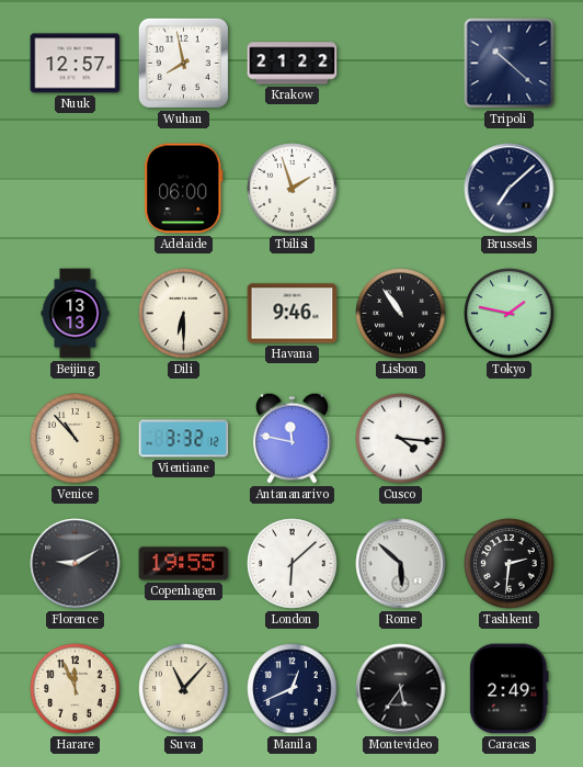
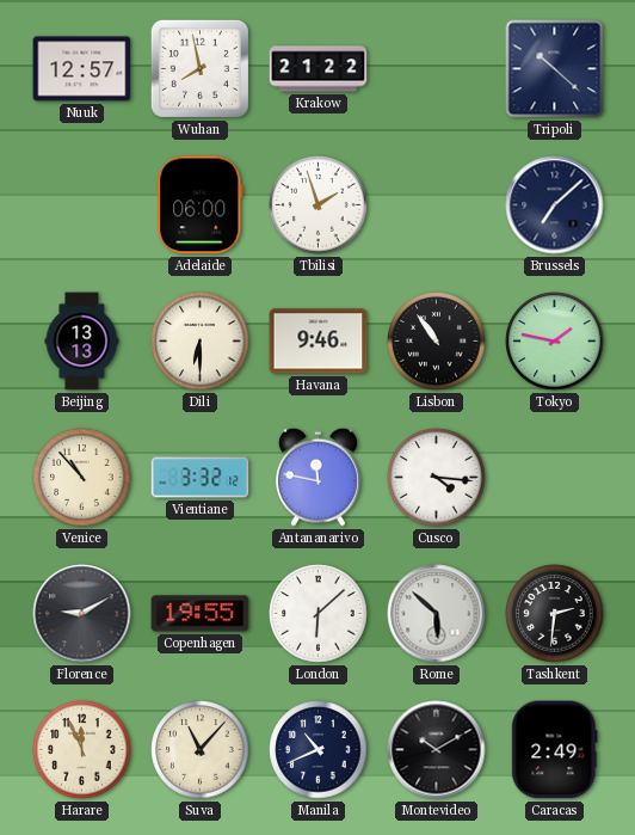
Manila: 12:41 -> 10:41
Montevideo: 5:36 -> 10:10
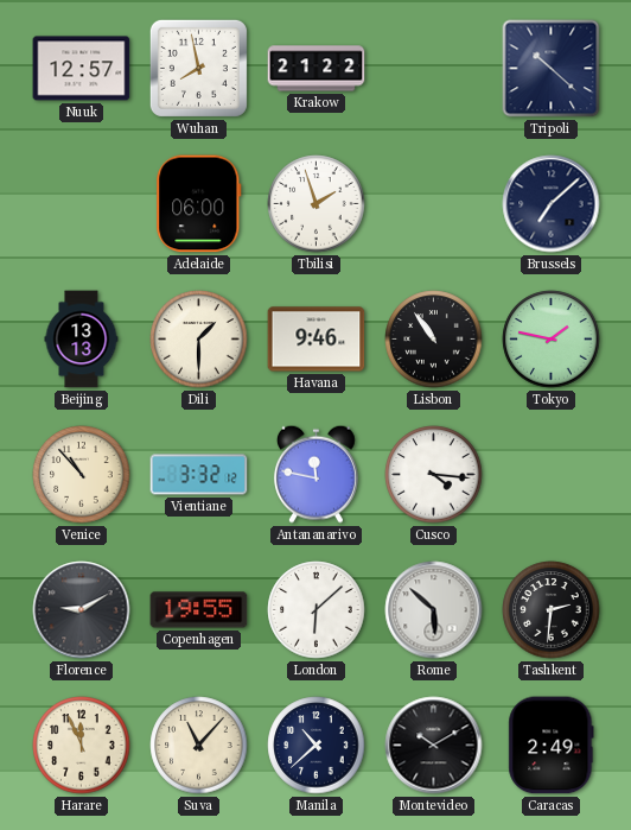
Dili: 6:30 -> 1:30
Manila: 10:41 -> 10:38
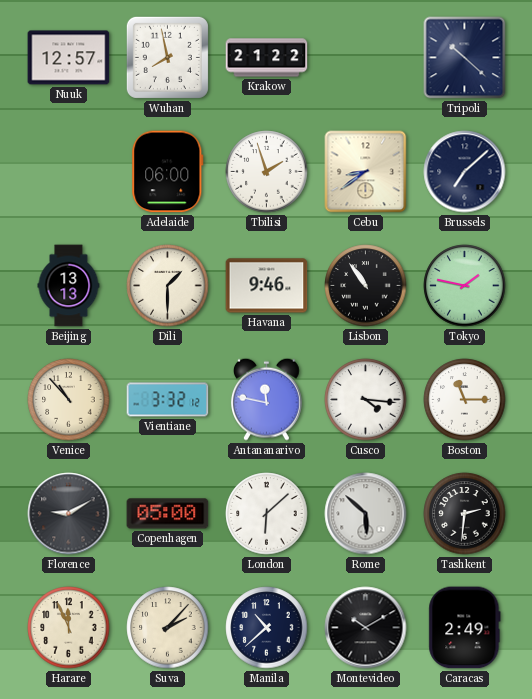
Cebu: none -> 8:39
Boston: none -> 11:15
Copenhagen: 19:55 -> 05:00
Suva: 11:07 -> 2:07
